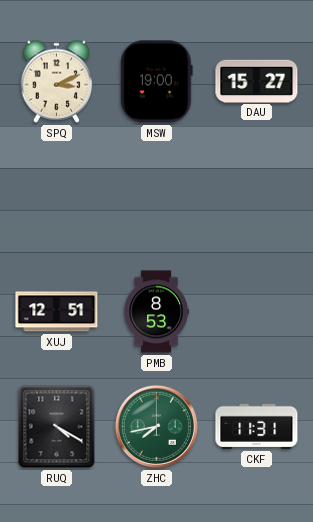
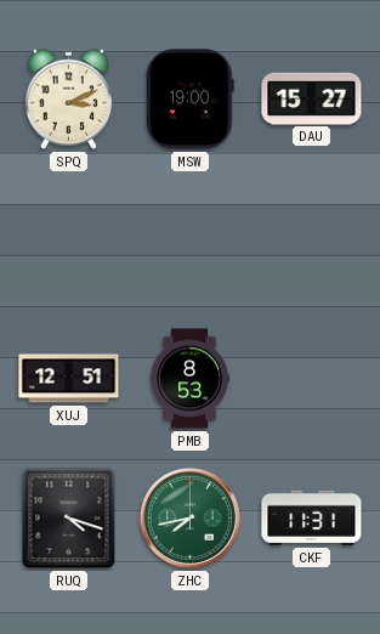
RUQ: 4:20 -> 4:18
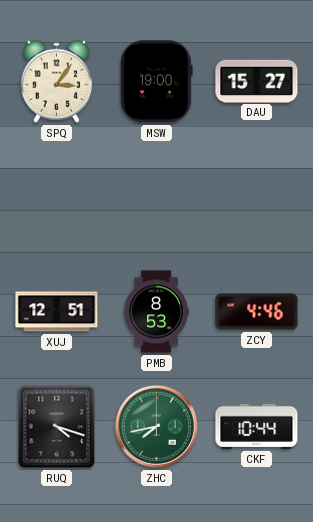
SPQ: 3:11 -> 3:06
ZCY: none -> 4:46
CKF: 11:31 -> 10:44
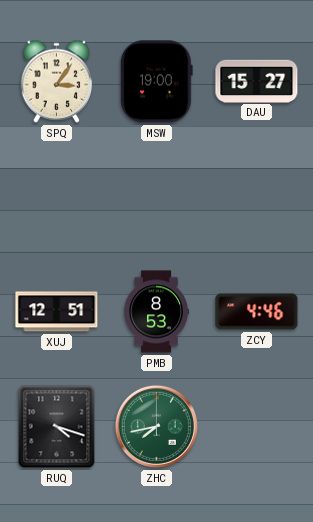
CKF: 10:44 -> none
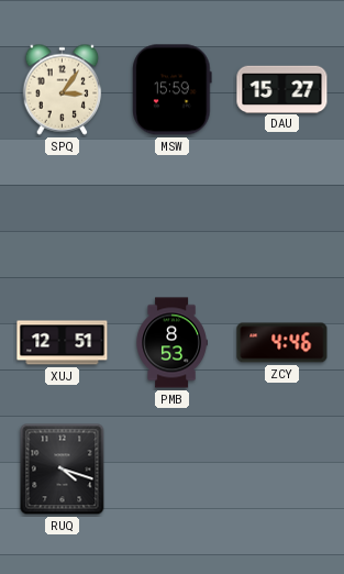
MSW: 19:00 -> 15:59
ZHC: 7:43 -> none
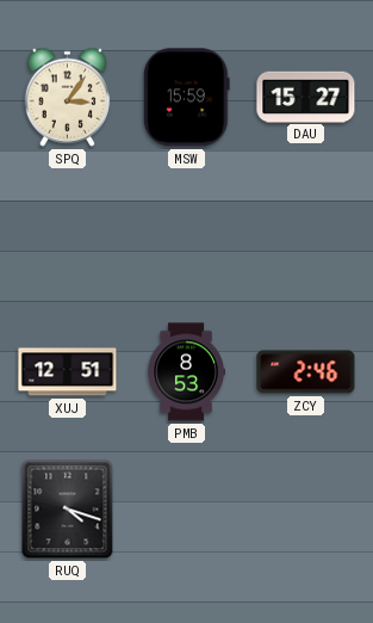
ZCY: 4:46 -> 2:46
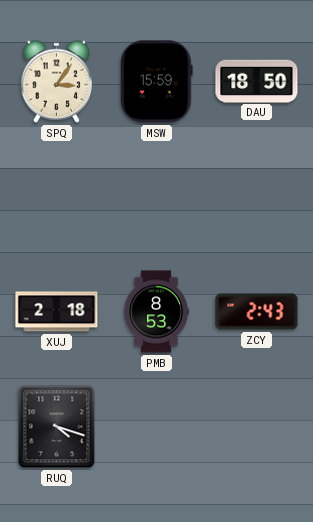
DAU: 15:27 -> 18:50
XUJ: 12:51 -> 2:18
ZCY: 2:46 -> 2:43
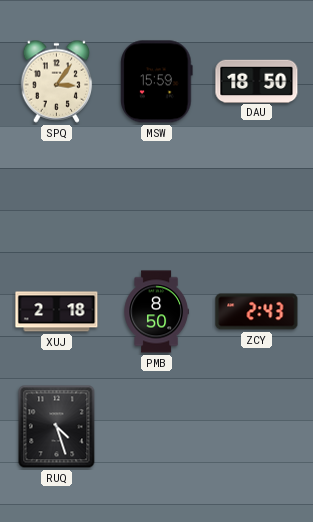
PMB: 8:53 -> 8:50
RUQ: 4:18 -> 4:27
